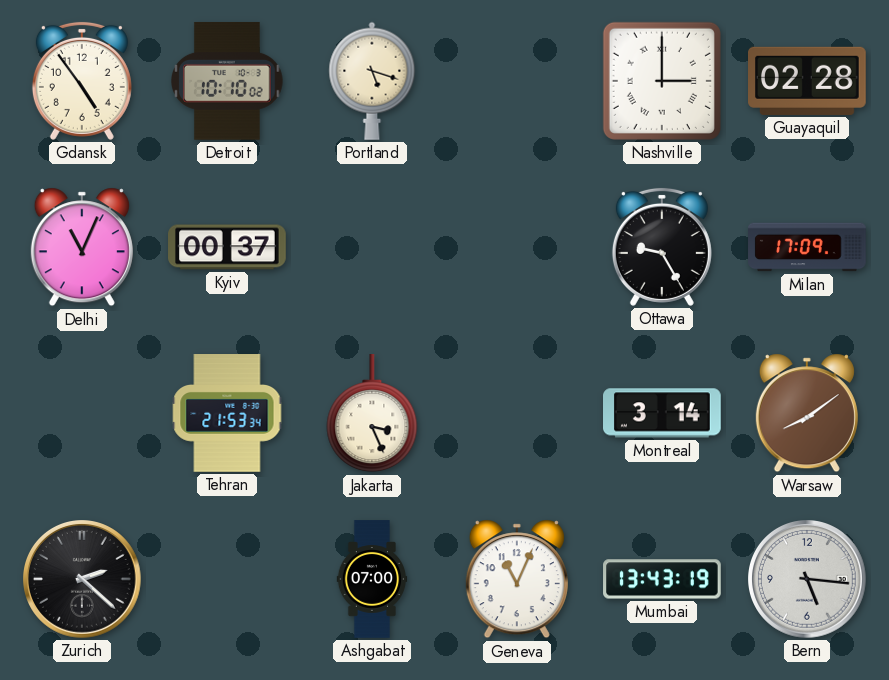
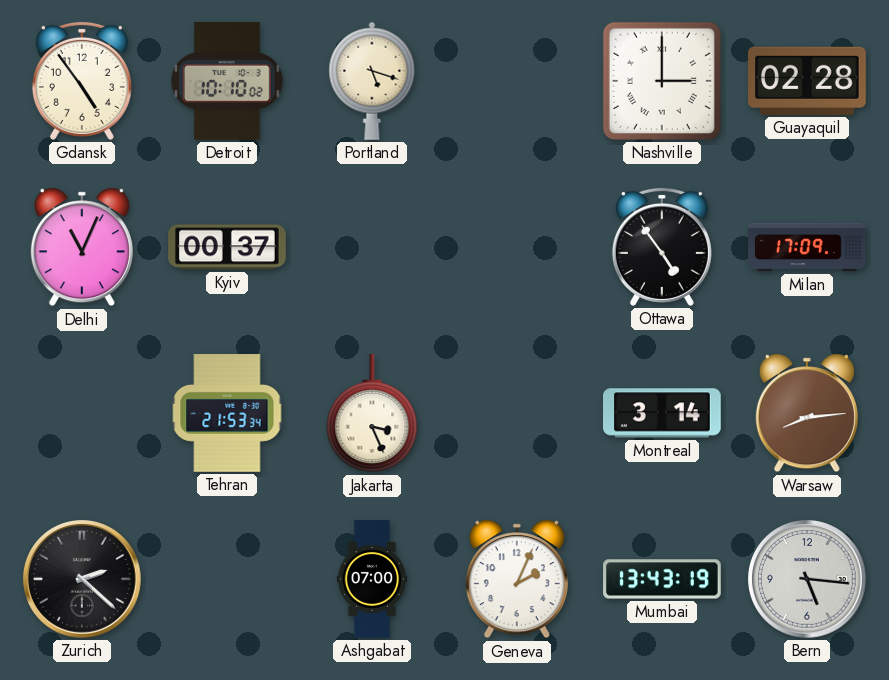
Ottawa: 9:25 -> 4:54
Warsaw: 8:09 -> 8:14
Geneva: 11:04 -> 2:04
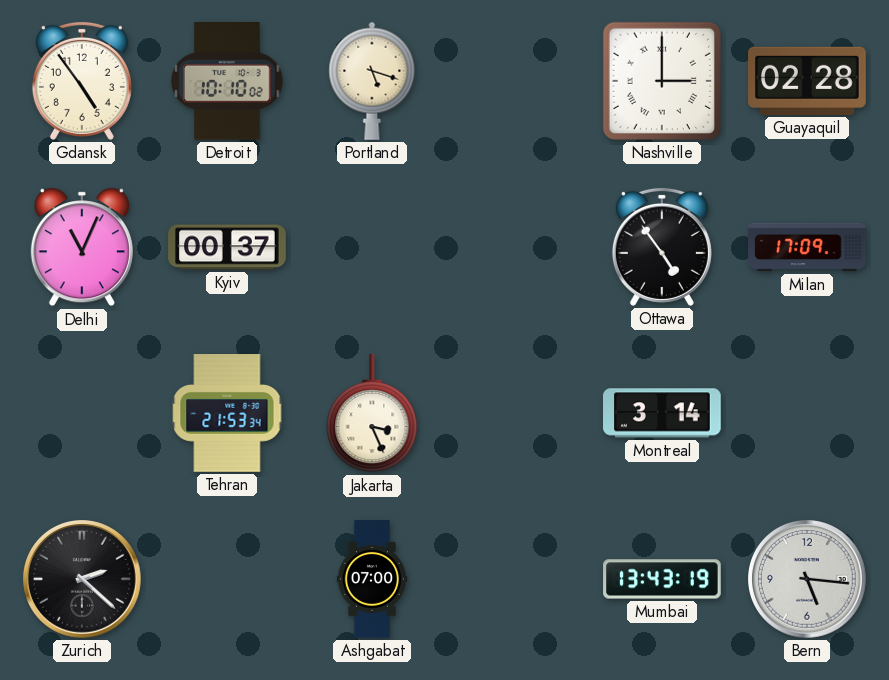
Warsaw: 8:14 -> none
Geneva: 2:04 -> none
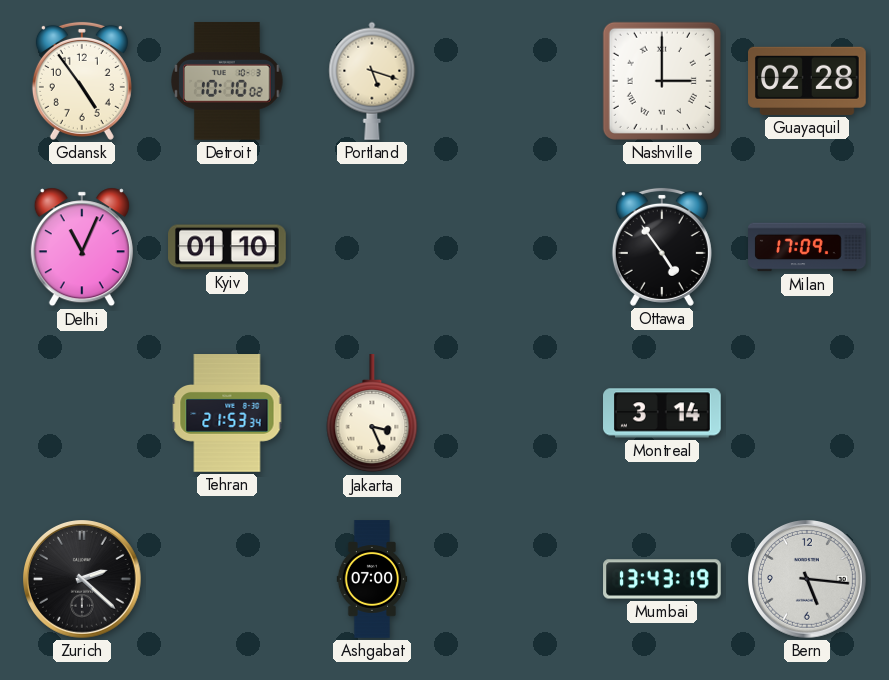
Kyiv: 00:37 -> 01:10
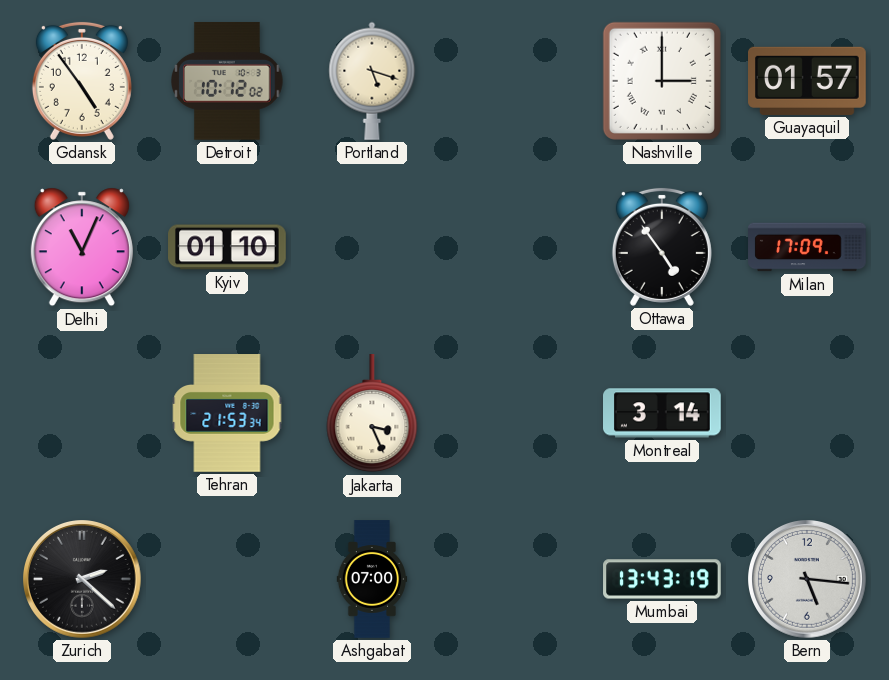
Detroit: 10:10 -> 10:12
Guayaquil: 02:28 -> 01:57
